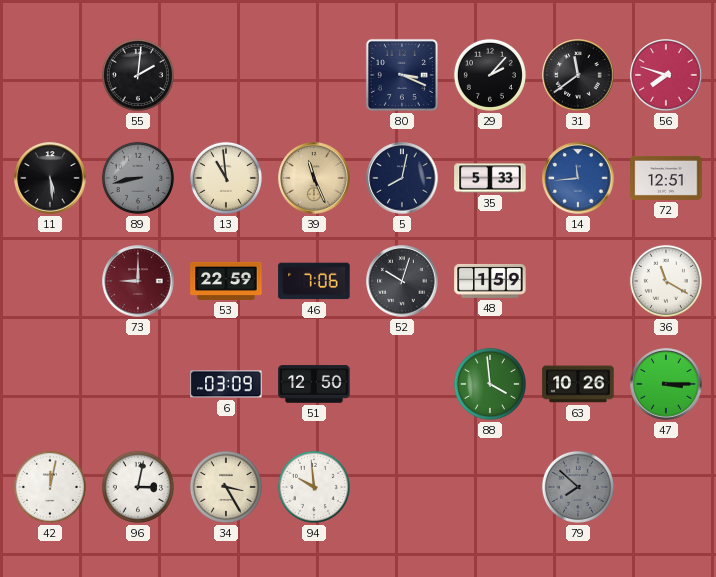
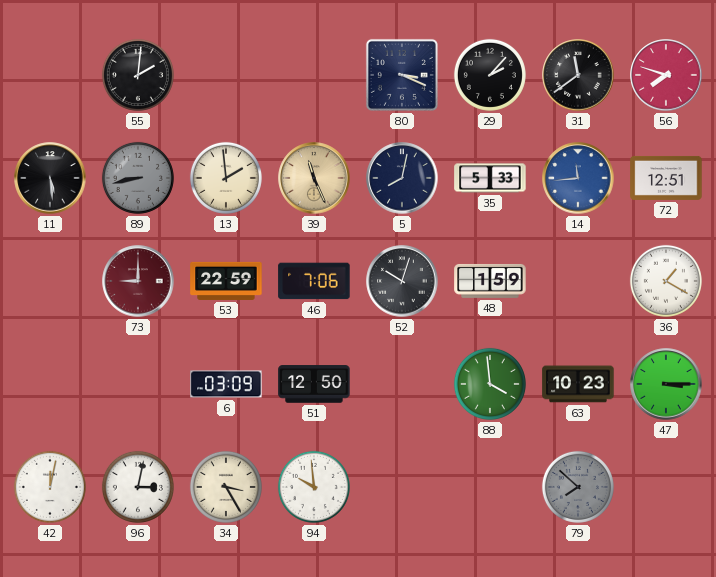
13: 10:59 -> 1:59
36: 11:20 -> 1:20
63: 10:26 -> 10:23
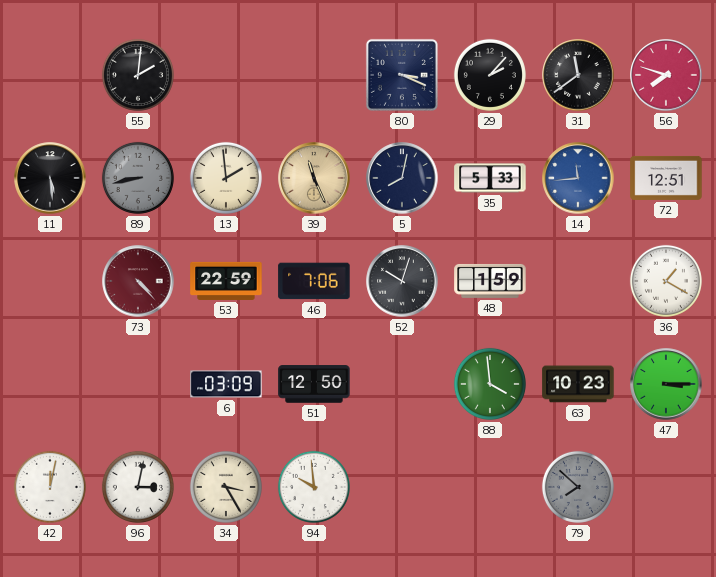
73: 9:00 -> 4:23
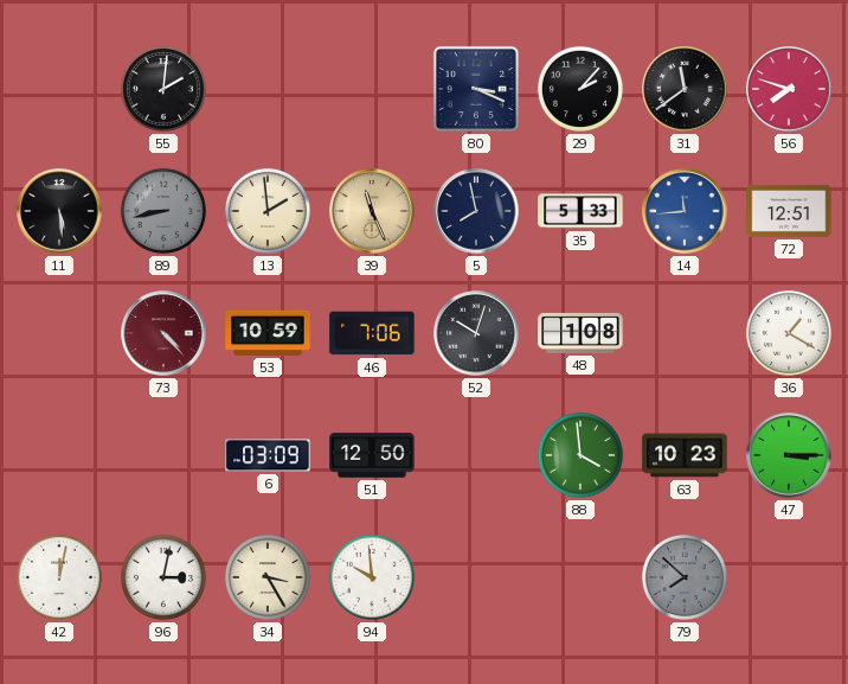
5: 8:02 -> 7:58
53: 22:59 -> 10:59
48: 1:59 -> 1:08
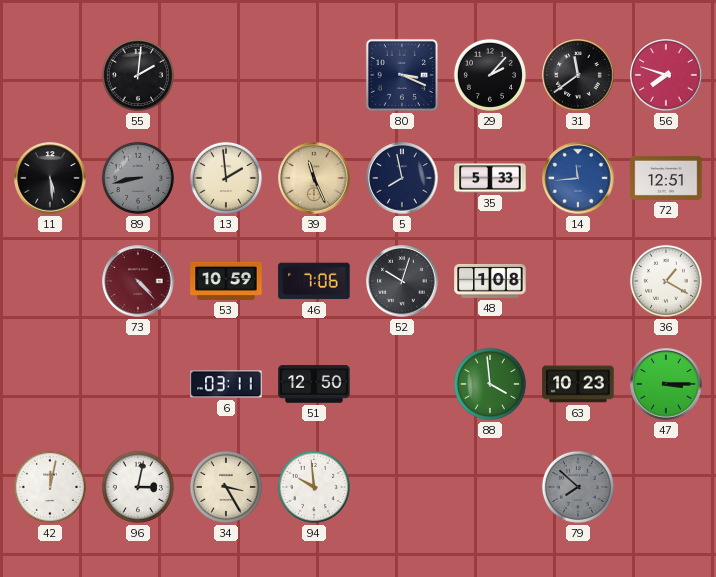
6: 03:09 -> 03:11
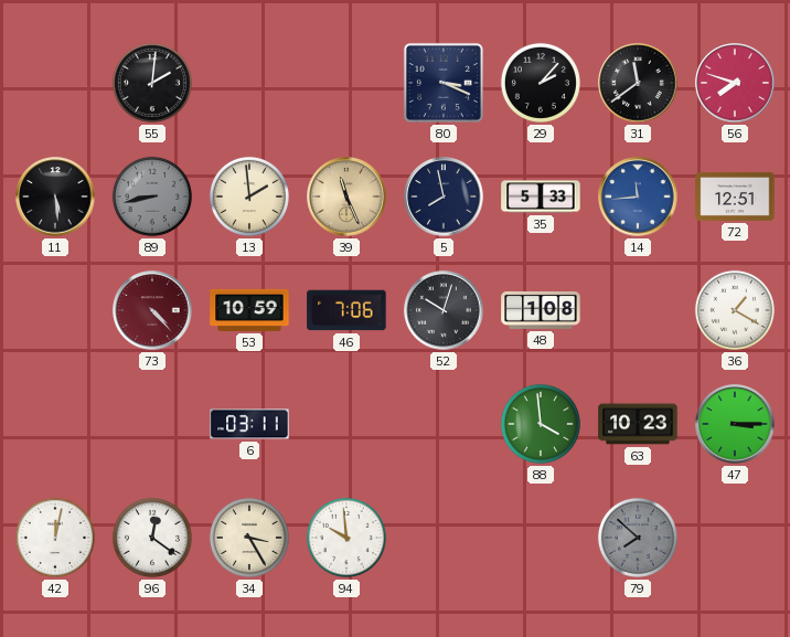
51: 12:50 -> none
96: 3:02 -> 12:21
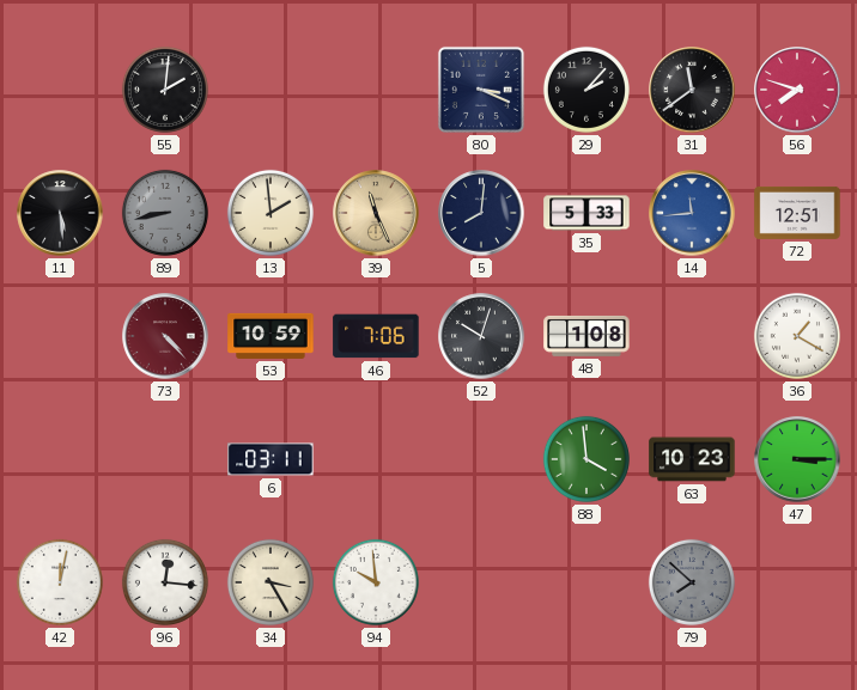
5: 7:58 -> 8:01
96: 12:21 -> 12:16
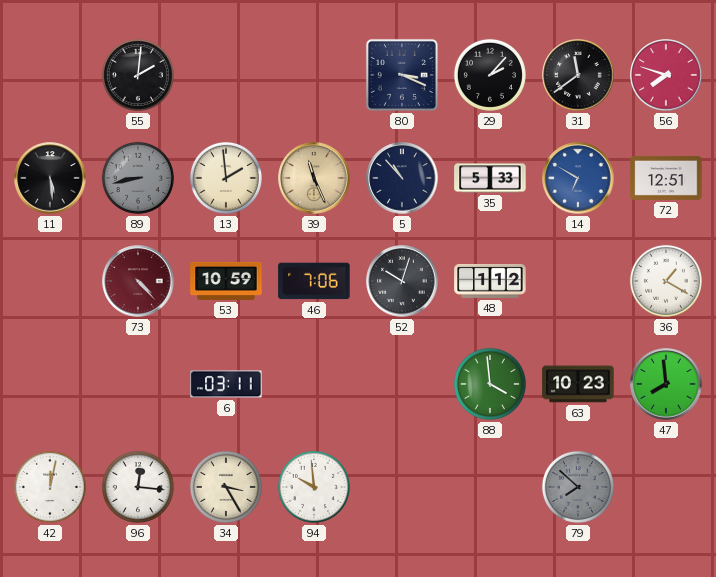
5: 8:01 -> 10:53
14: 11:44 -> 6:50
48: 1:08 -> 1:12
47: 3:15 -> 7:59
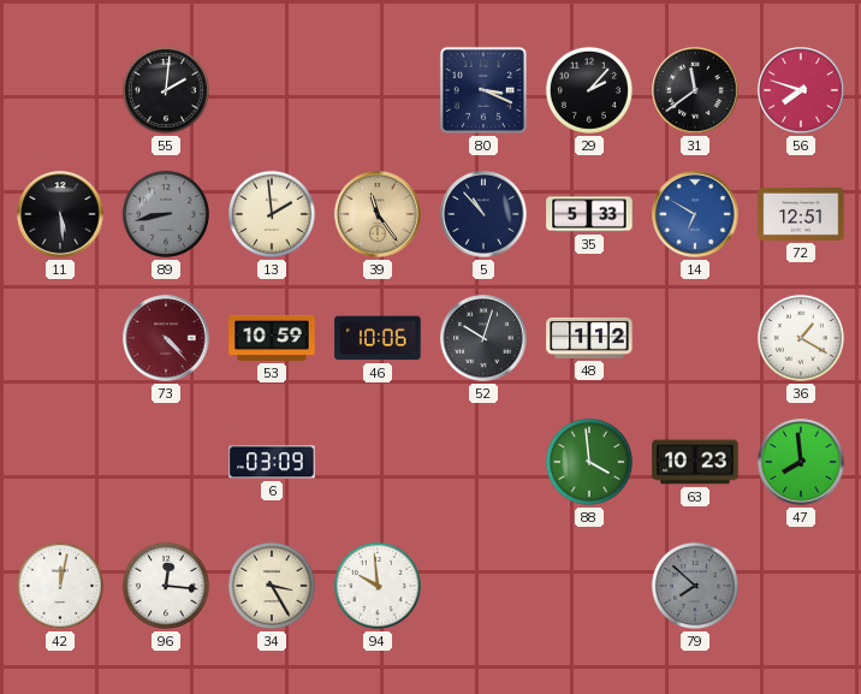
39: 11:26 -> 11:24
46: 7:06 -> 10:06
6: 03:11 -> 03:09
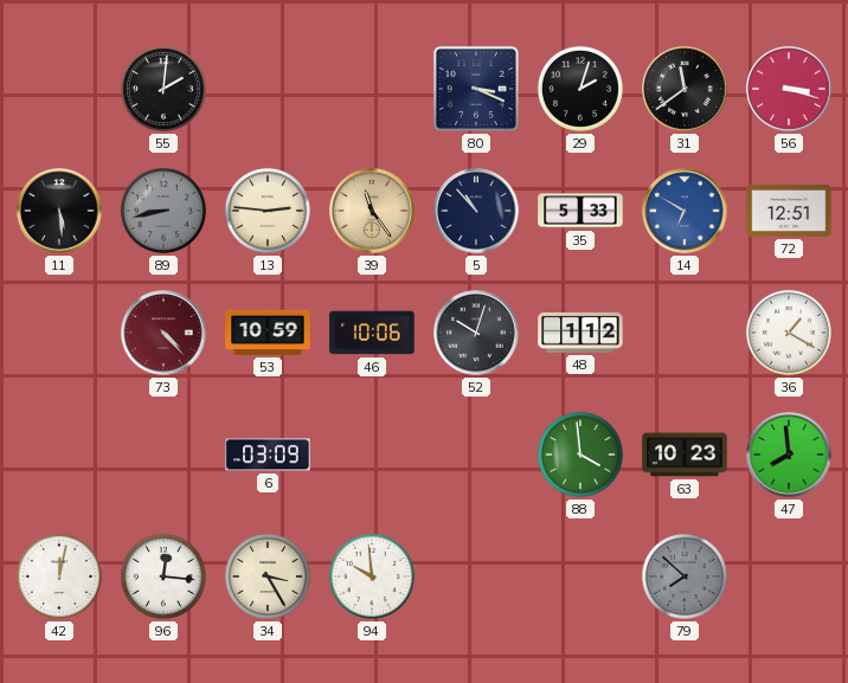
29: 2:07 -> 2:03
56: 7:48 -> 3:18
13: 1:59 -> 2:46
